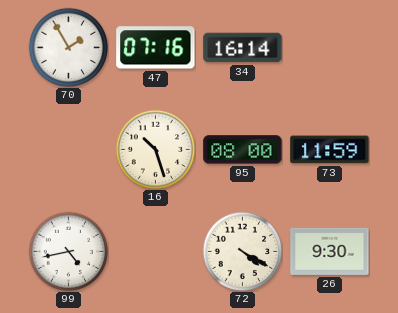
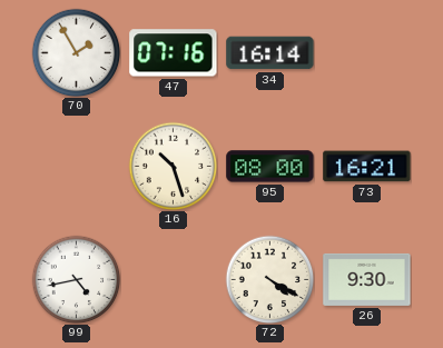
73: 11:59 -> 16:21
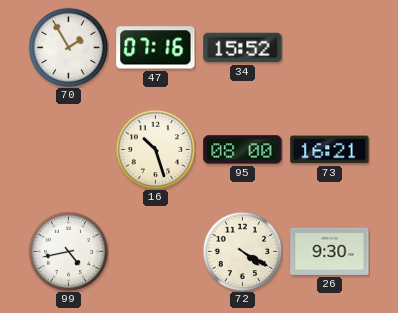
34: 16:14 -> 15:52
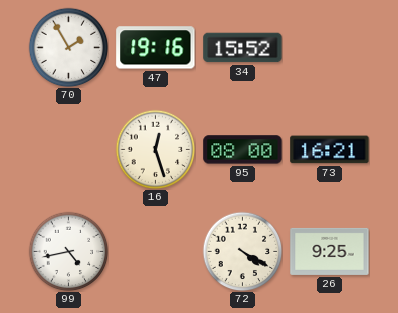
47: 07:16 -> 19:16
16: 10:27 -> 12:27
26: 9:30 -> 9:25
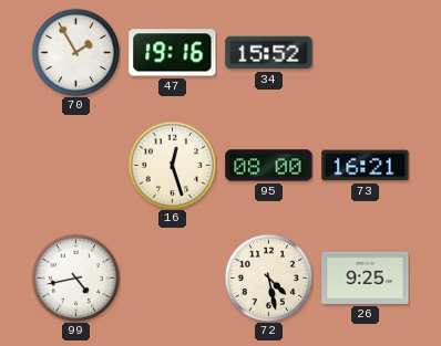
72: 4:20 -> 4:28
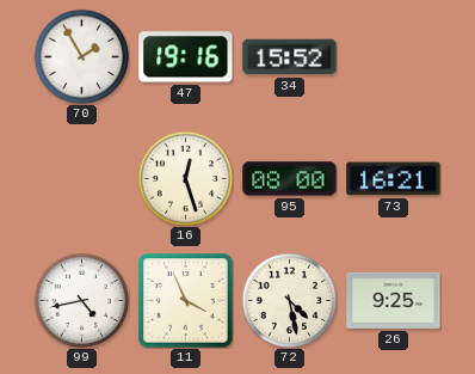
11: none -> 3:56
